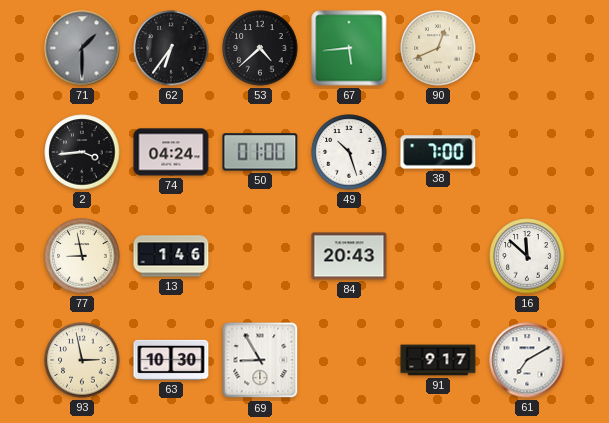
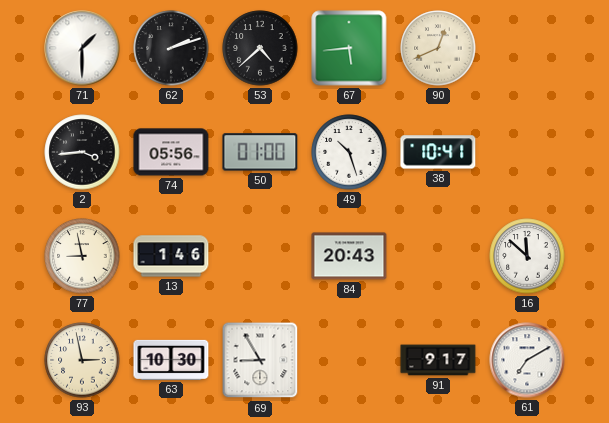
71 dial: grey -> white
62: 6:36 -> 2:12
74: 04:24 -> 05:56
38: 7:00 -> 10:41
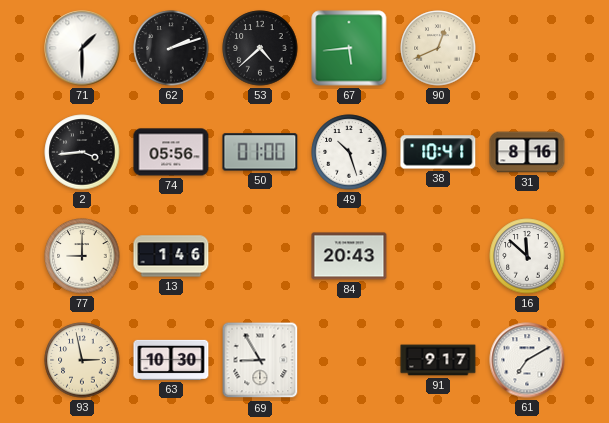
31: none -> 8:16
77: 8:58 -> 9:00
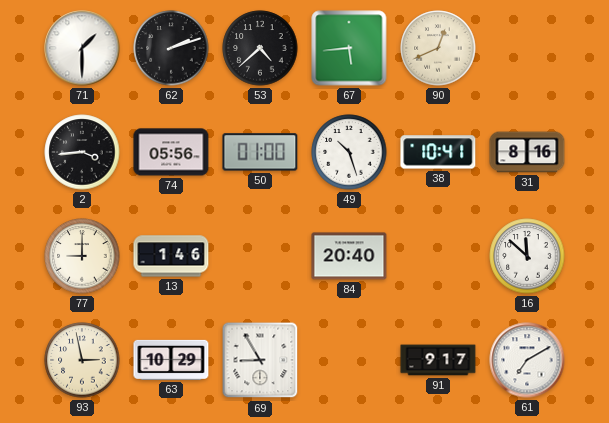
84: 20:43 -> 20:40
63: 10:30 -> 10:29
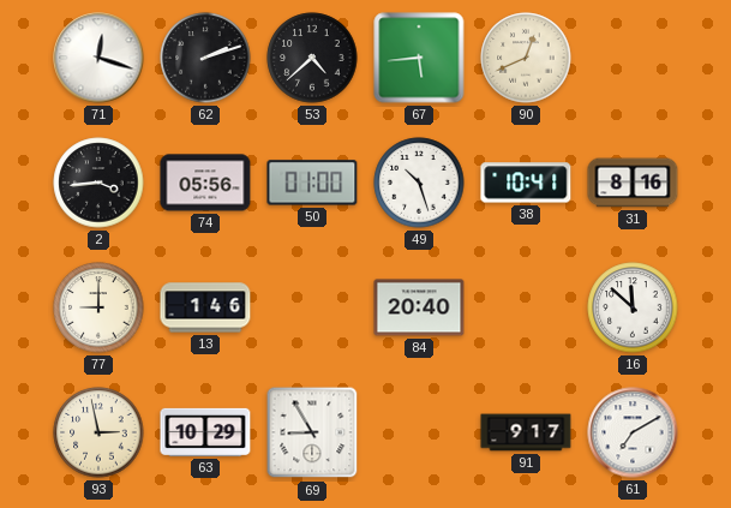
71: 1:30 -> 12:18
